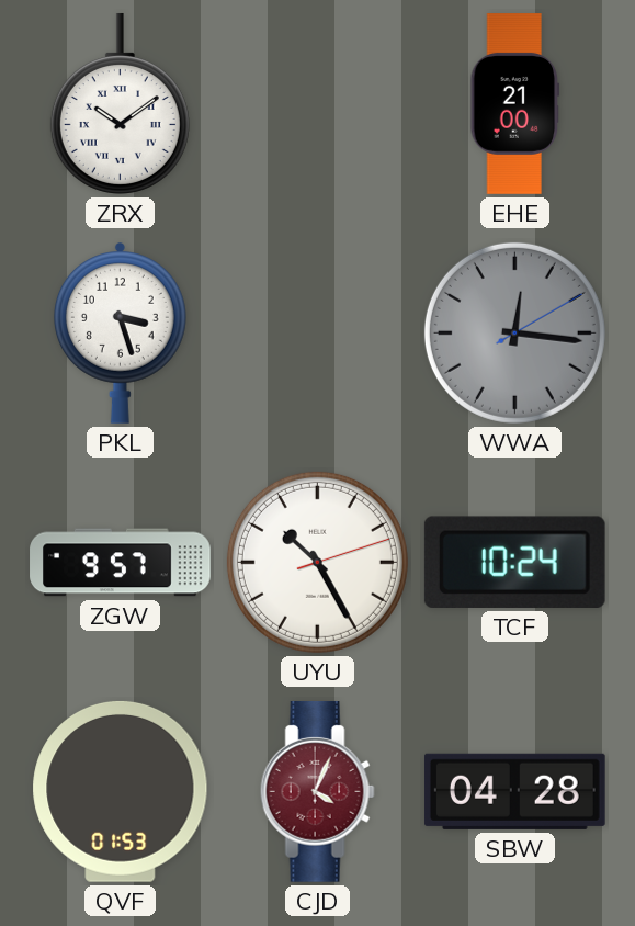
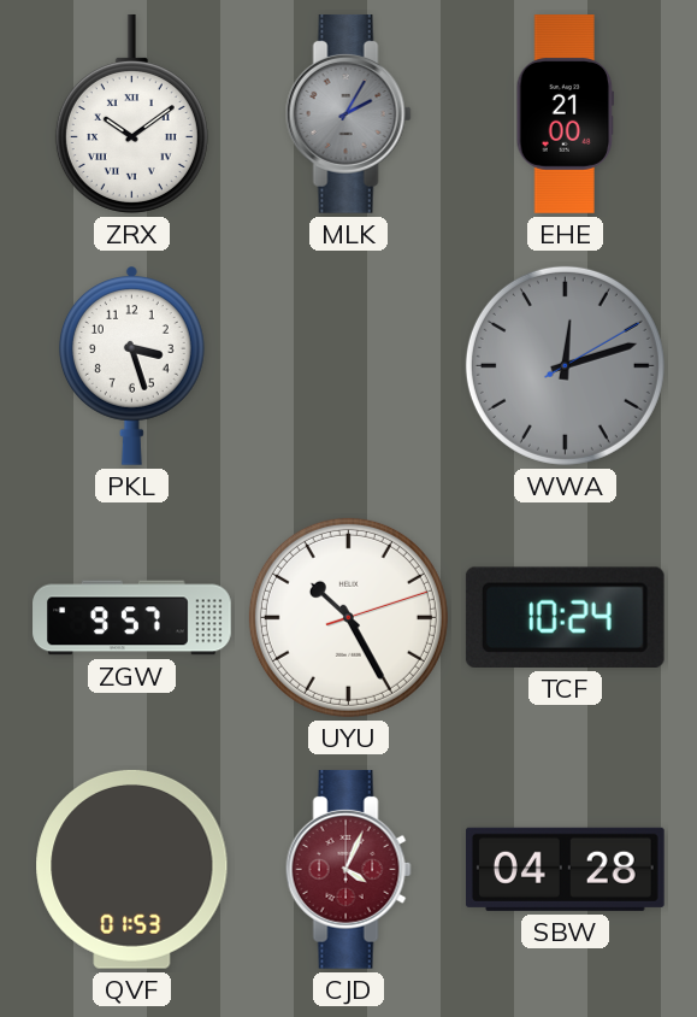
MLK: none -> 2:05
WWA: 12:16 -> 12:12
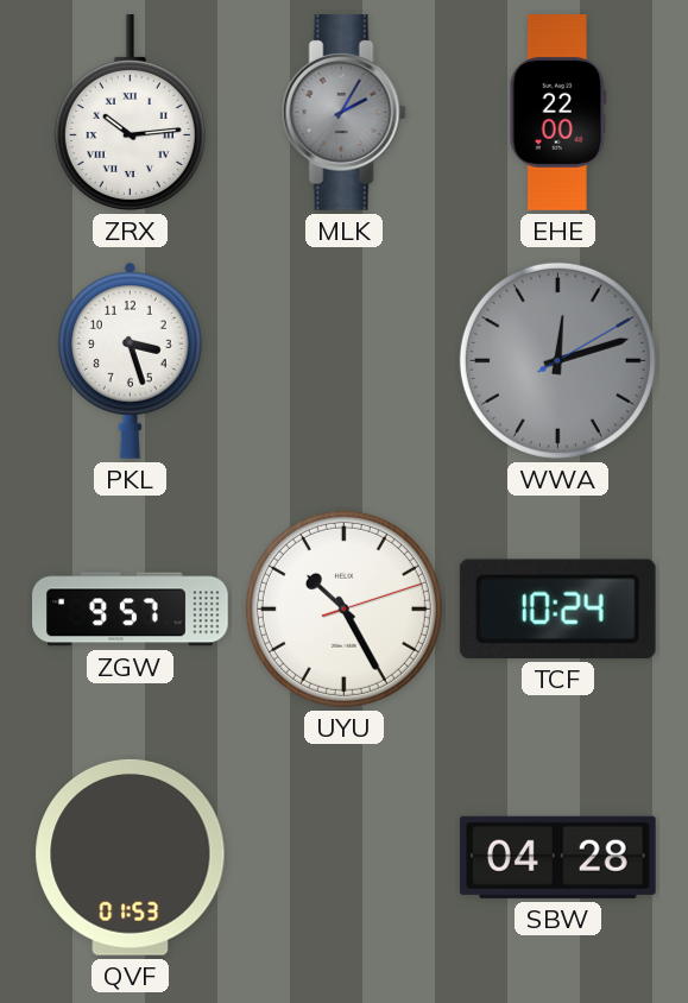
ZRX: 10:09 -> 10:14
EHE: 21:00 -> 22:00
CJD: 4:04 -> none
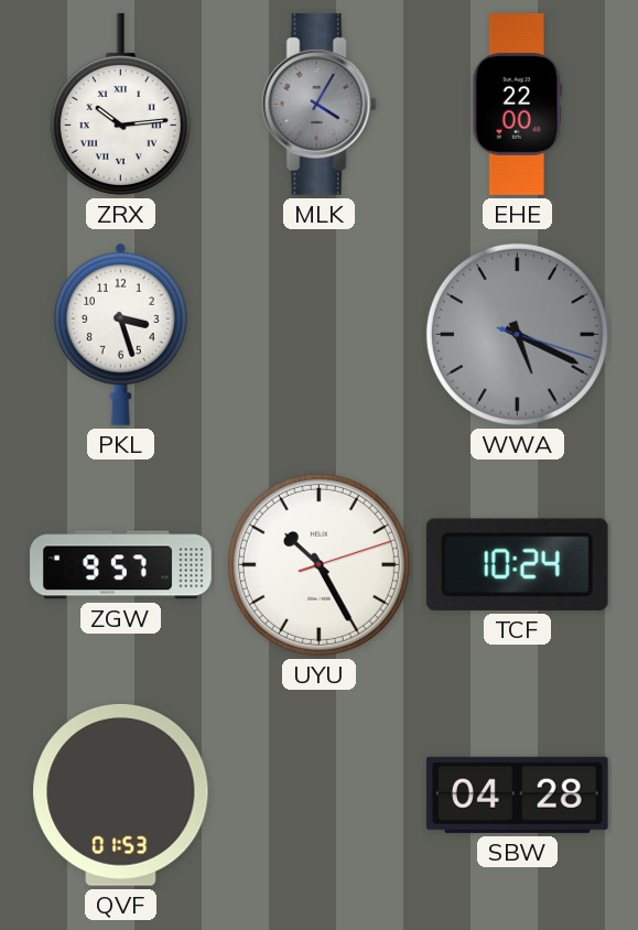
MLK: 2:05 -> 4:05
WWA: 12:12 -> 5:19
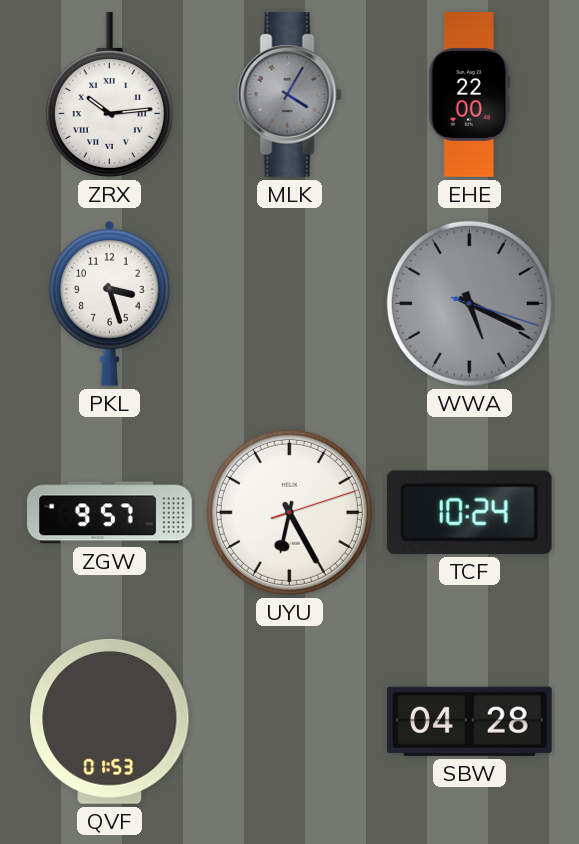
UYU: 10:25 -> 6:25
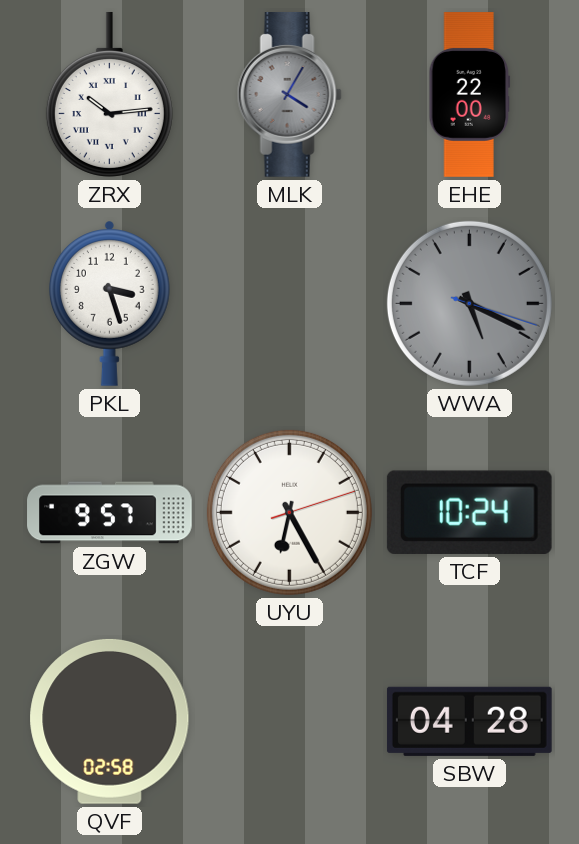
QVF: 01:53 -> 02:58
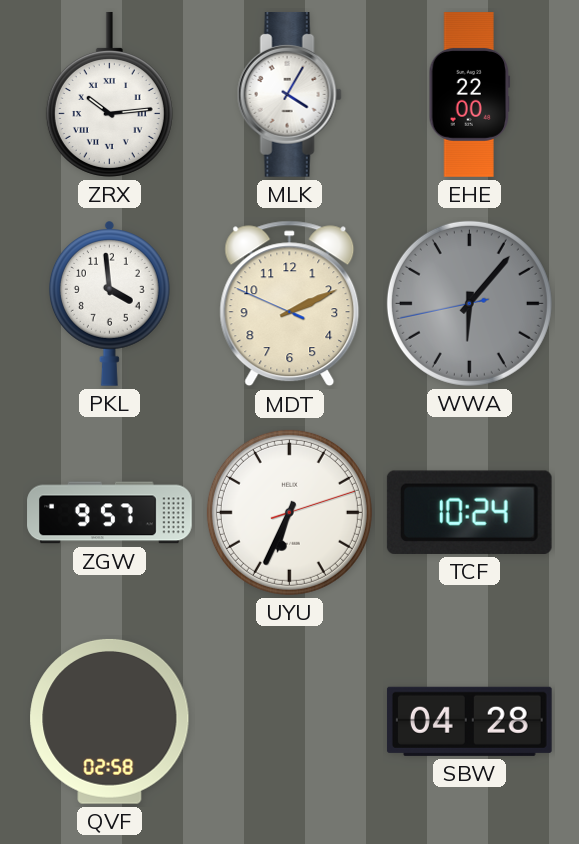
MLK dial: grey -> white
PKL: 3:27 -> 3:59
MDT: none -> 2:10
WWA: 5:19 -> 6:06
UYU: 6:25 -> 6:34
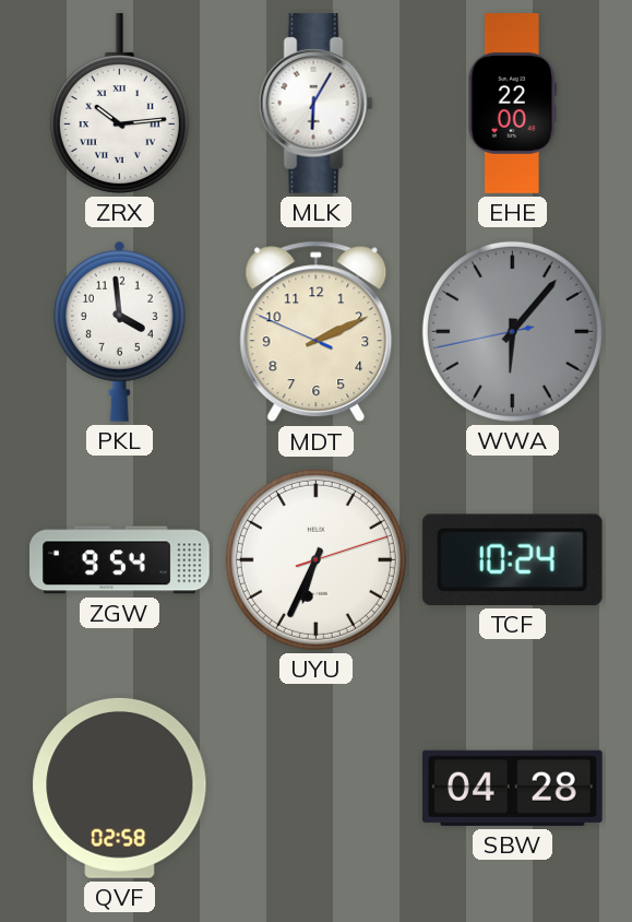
MLK: 4:05 -> 6:05
ZGW: 9:57 -> 9:54
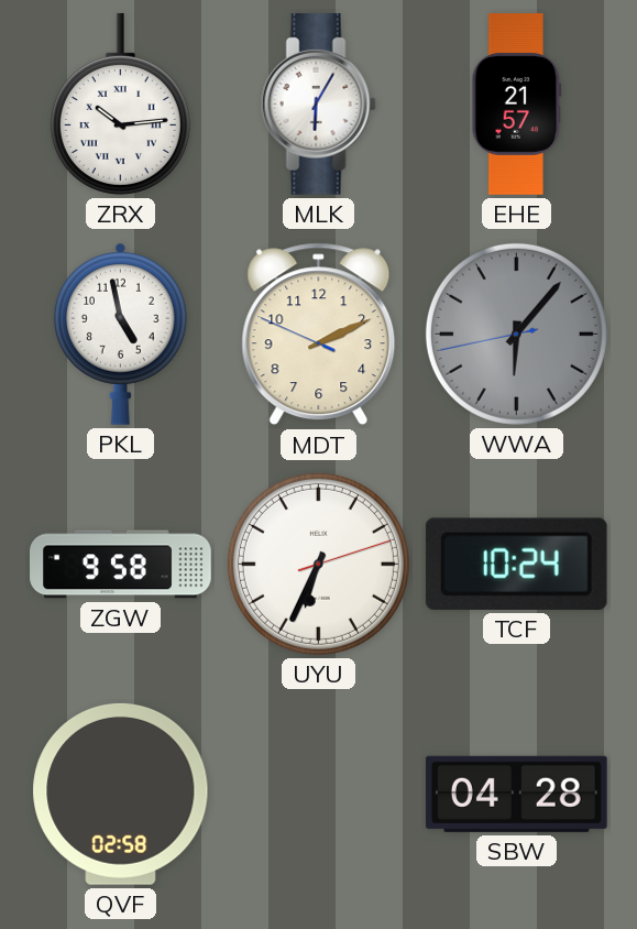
EHE: 22:00 -> 21:57
PKL: 3:59 -> 4:58
ZGW: 9:54 -> 9:58
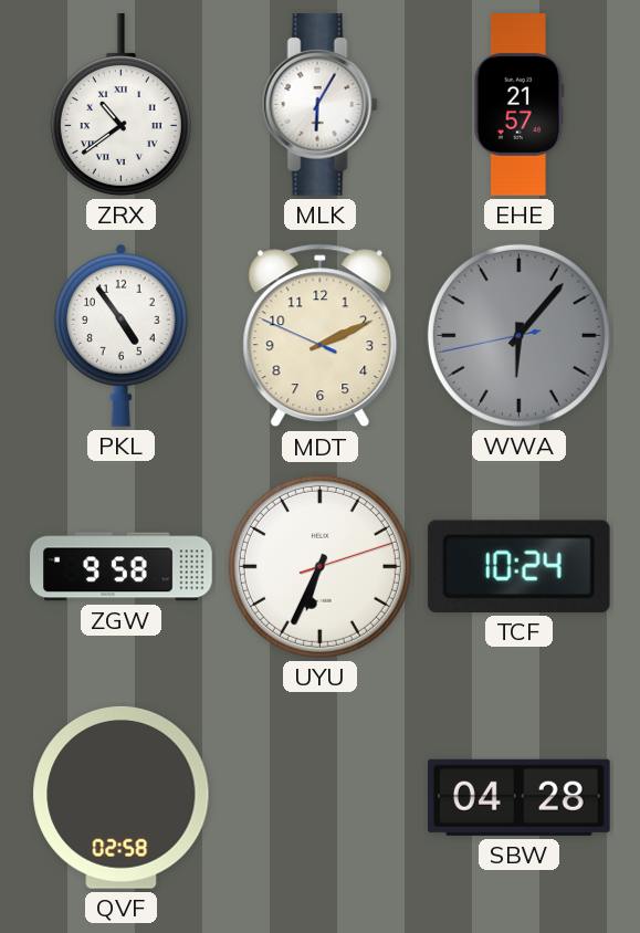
ZRX: 10:14 -> 10:39
PKL: 4:58 -> 4:54
